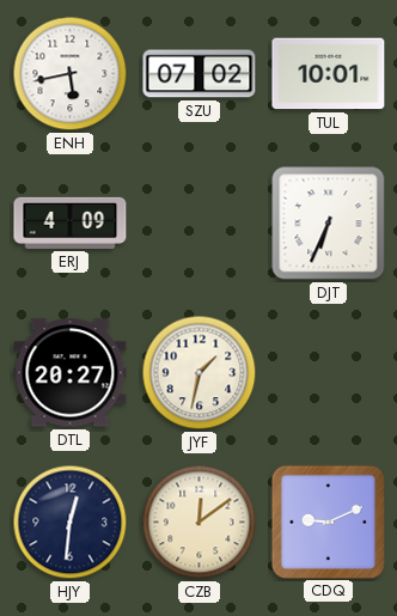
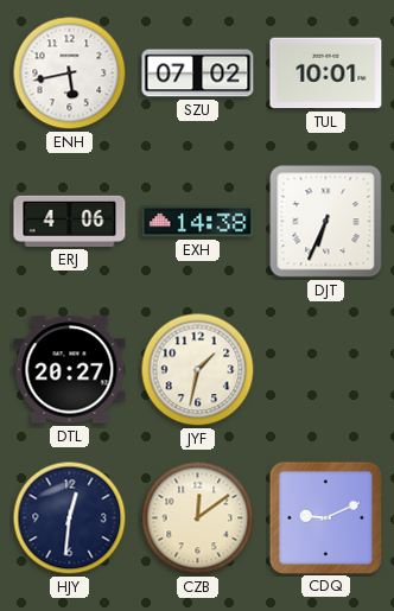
ERJ: 4:09 -> 4:06
EXH: none -> 14:38
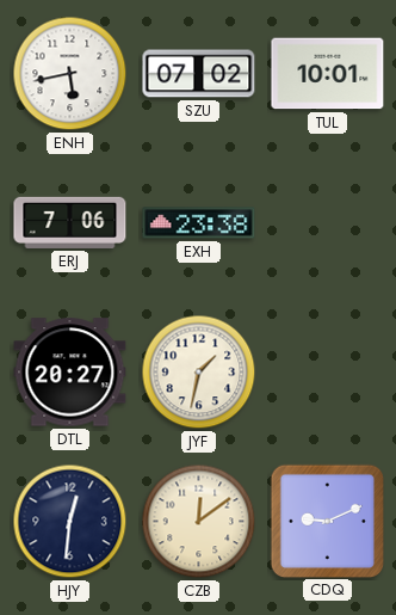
ERJ: 4:06 -> 7:06
EXH: 14:38 -> 23:38
DJT: 6:34 -> none
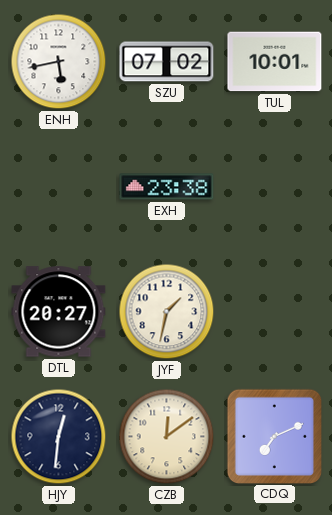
ERJ: 7:06 -> none
CDQ: 9:11 -> 7:11
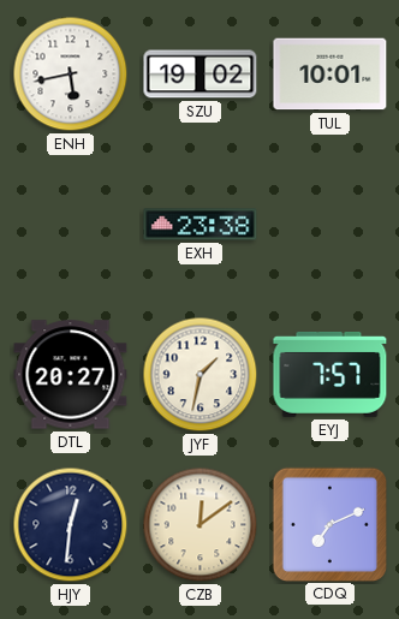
SZU: 07:02 -> 19:02
EYJ: none -> 7:57
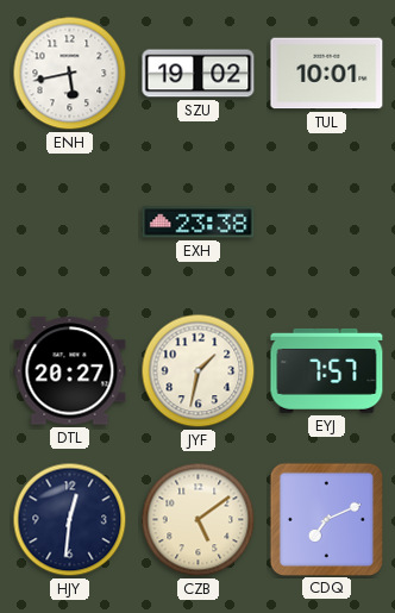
CZB: 12:09 -> 5:09
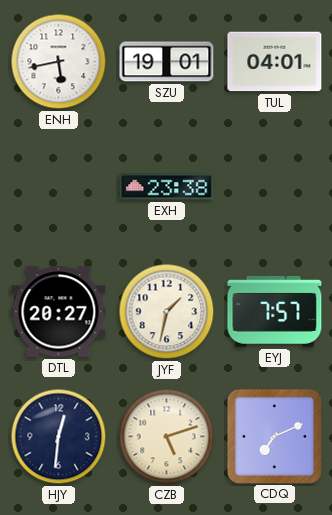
SZU: 19:02 -> 19:01
TUL: 10:01 -> 04:01
CZB: 5:09 -> 5:12
